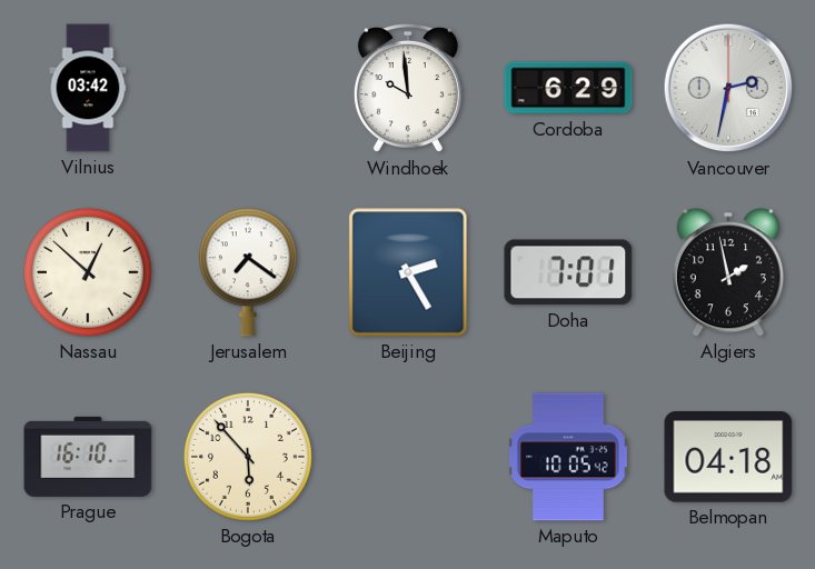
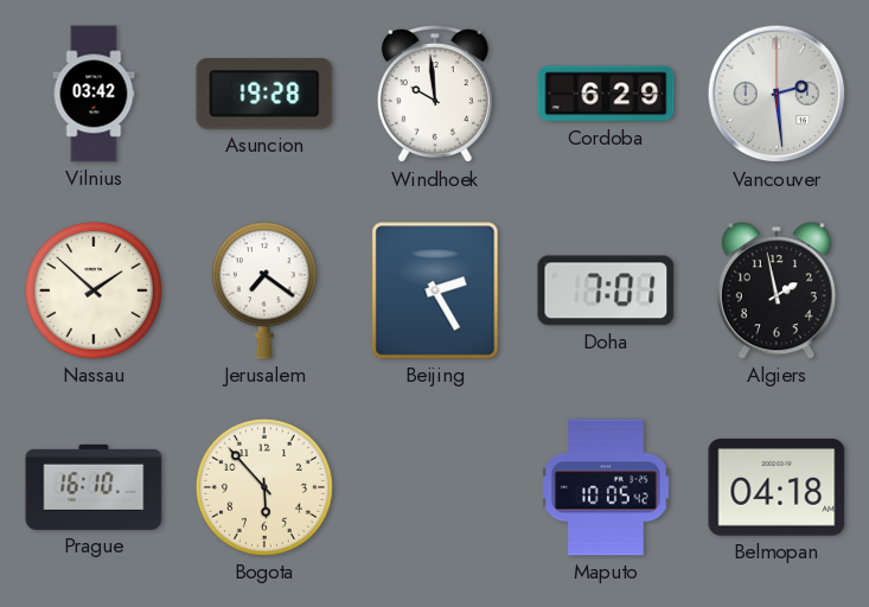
Asuncion: none -> 19:28
Vancouver: 2:32 -> 2:29
Nassau: 12:52 -> 1:52
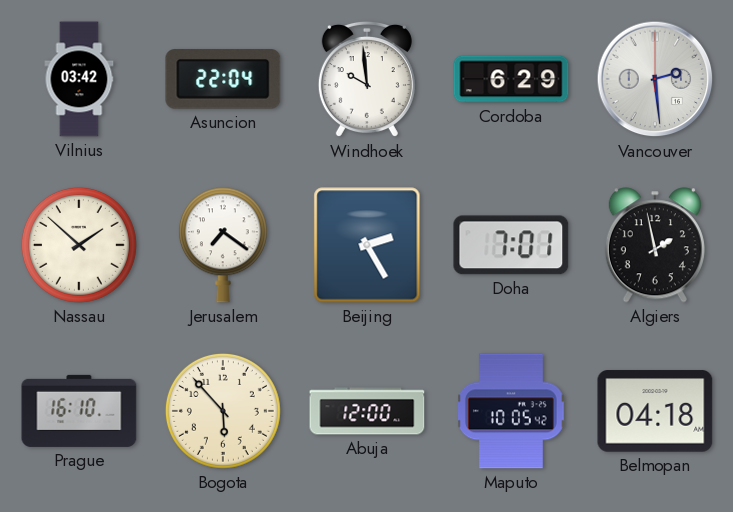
Asuncion: 19:28 -> 22:04
Abuja: none -> 12:00
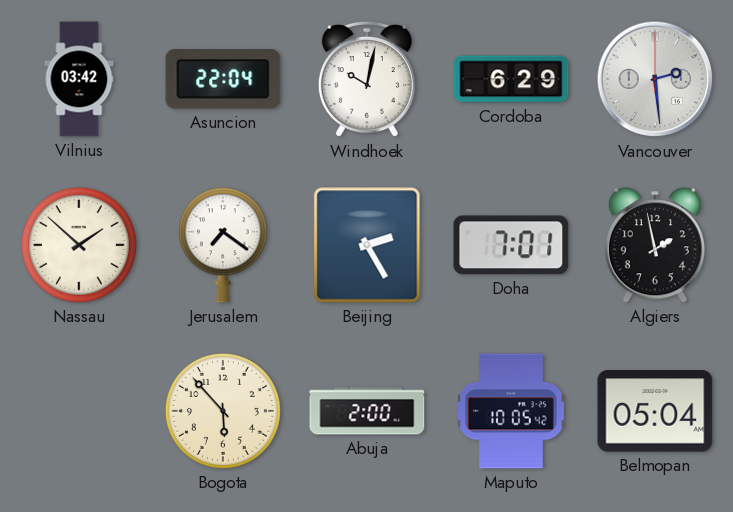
Windhoek: 9:59 -> 10:02
Prague: 16:10 -> none
Abuja: 12:00 -> 2:00
Belmopan: 04:18 -> 05:04
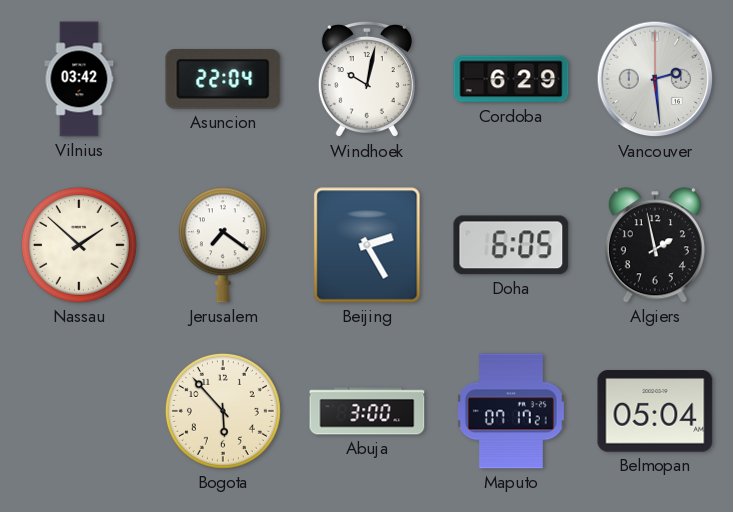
Doha: 7:01 -> 6:05
Abuja: 2:00 -> 3:00
Maputo: 10:05 -> 07:17
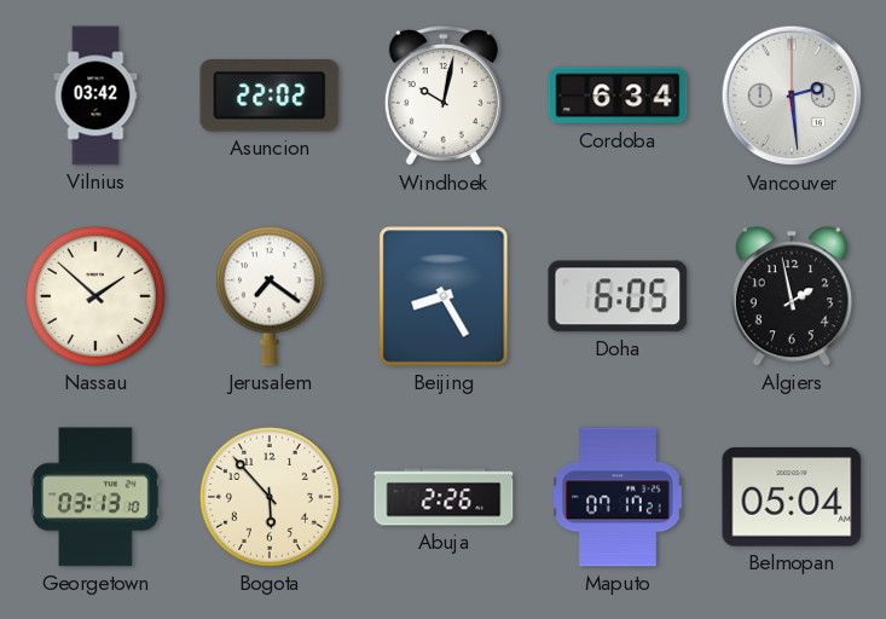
Asuncion: 22:04 -> 22:02
Cordoba: 6:29 -> 6:34
Beijing: 2:25 -> 8:25
Georgetown: none -> 03:13
Abuja: 3:00 -> 2:26
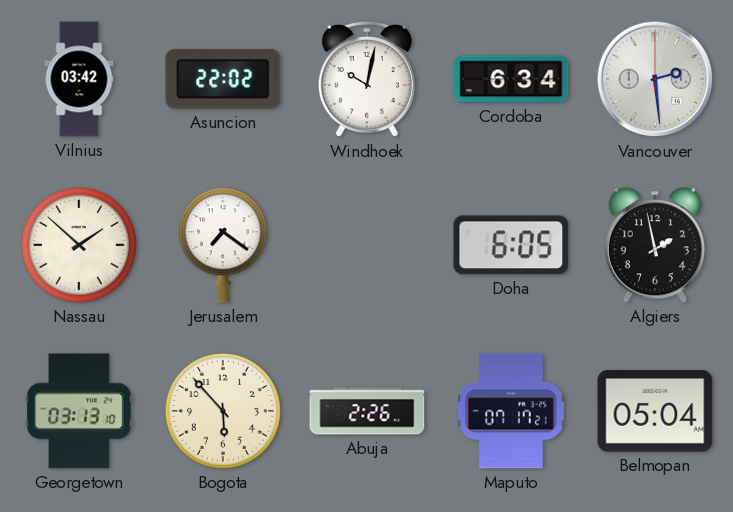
Beijing: 8:25 -> none
